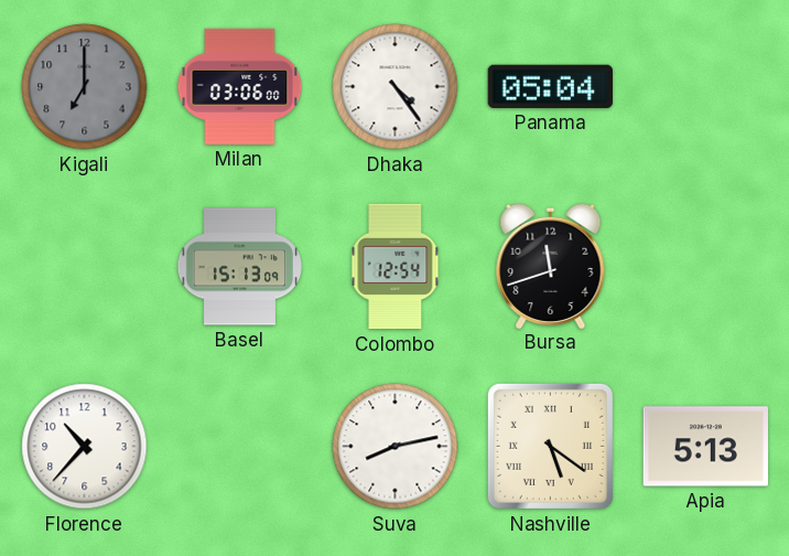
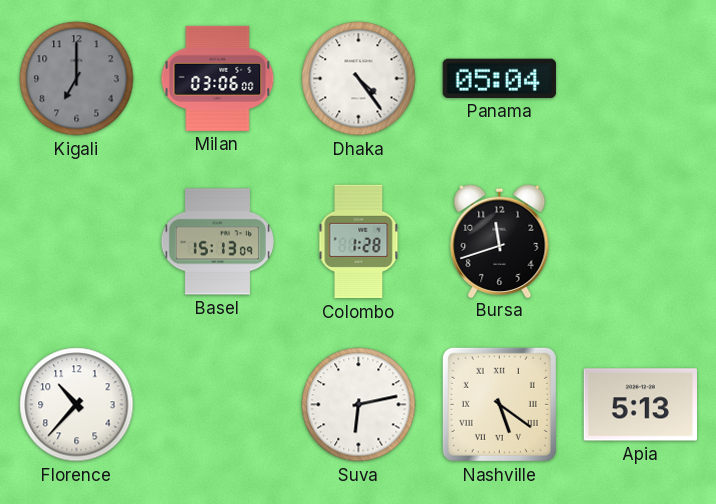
Colombo: 12:54 -> 1:28
Suva: 8:13 -> 6:13
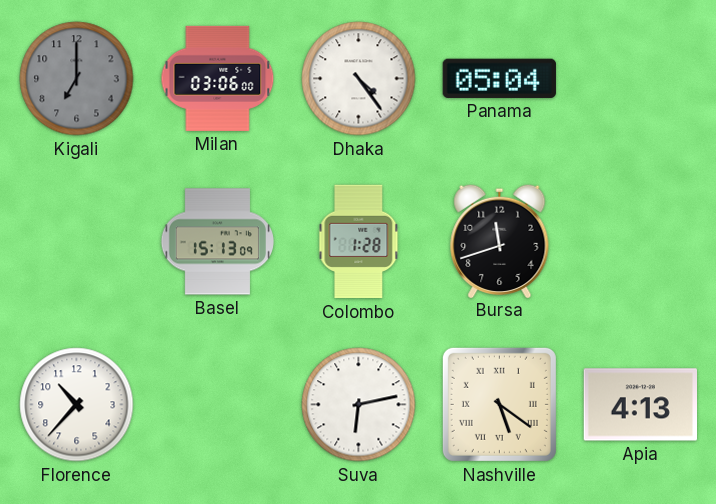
Apia: 5:13 -> 4:13
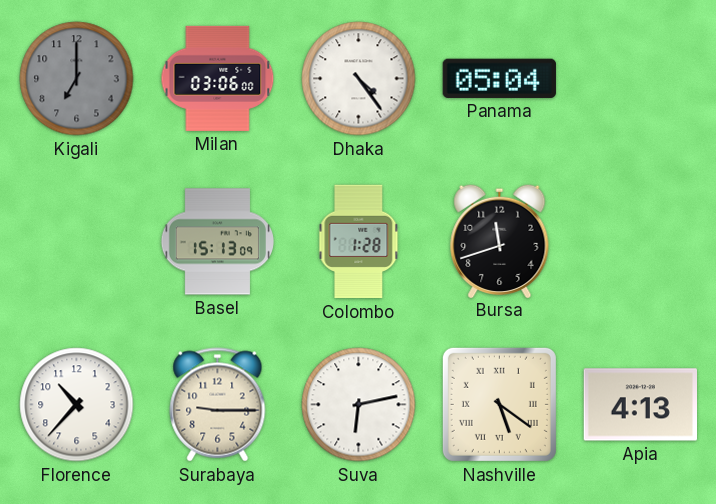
Surabaya: none -> 9:15
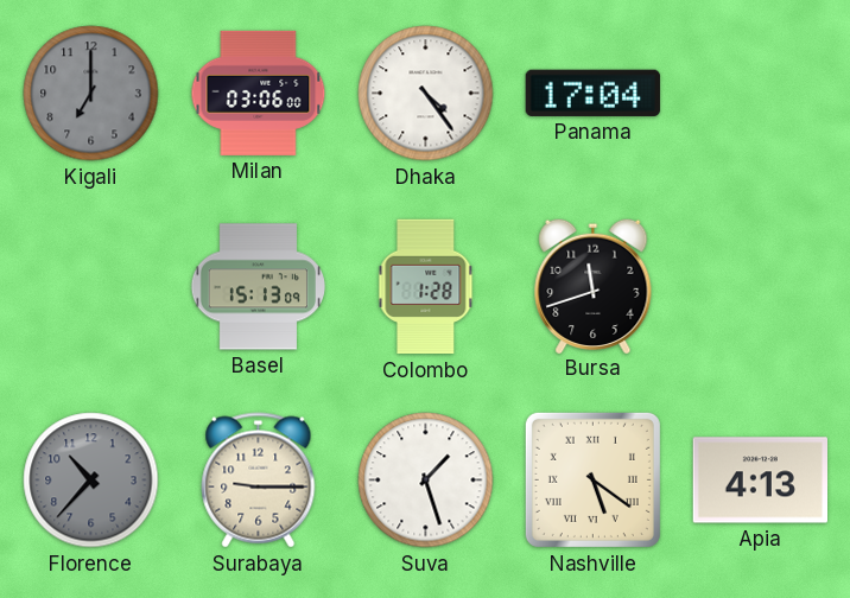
Panama: 05:04 -> 17:04
Florence dial: white -> grey
Suva: 6:13 -> 1:27
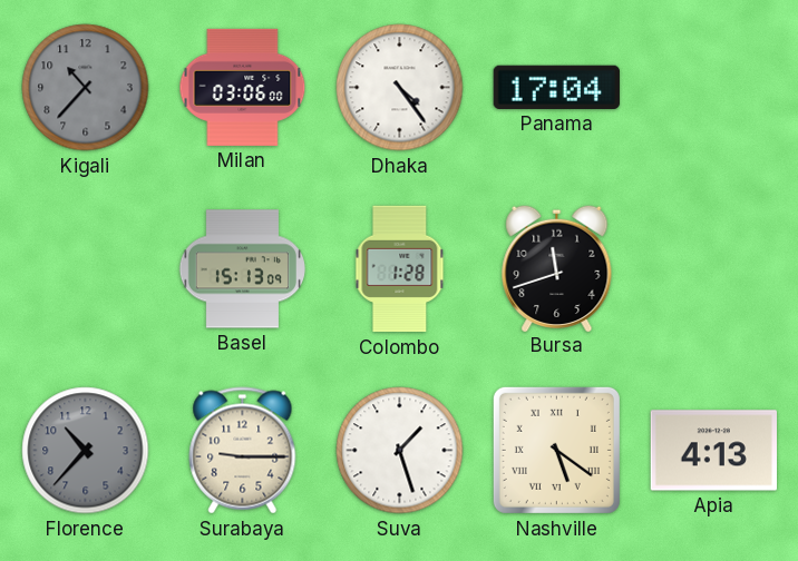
Kigali: 7:00 -> 10:37
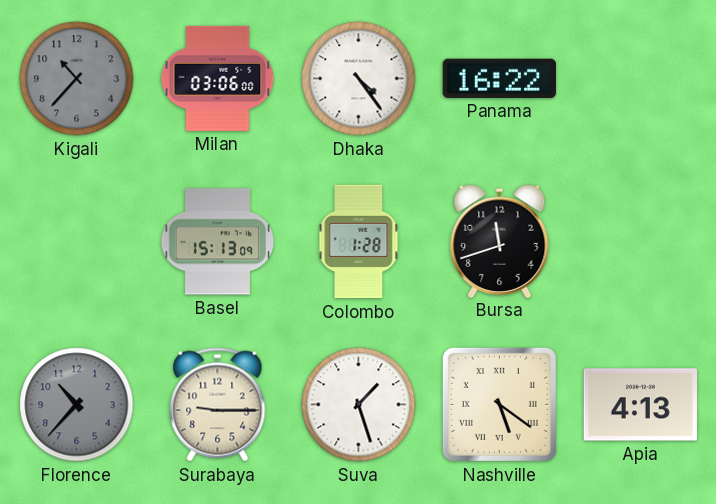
Panama: 17:04 -> 16:22
